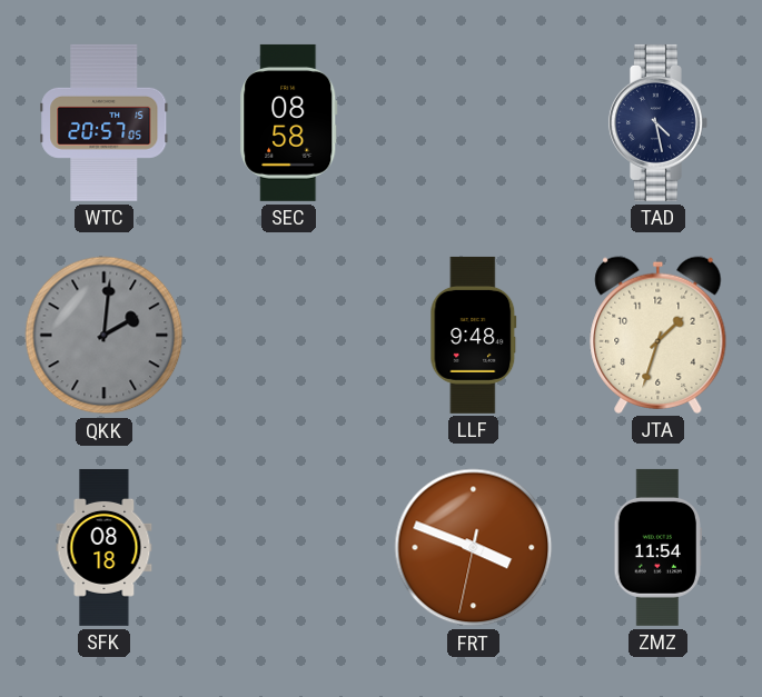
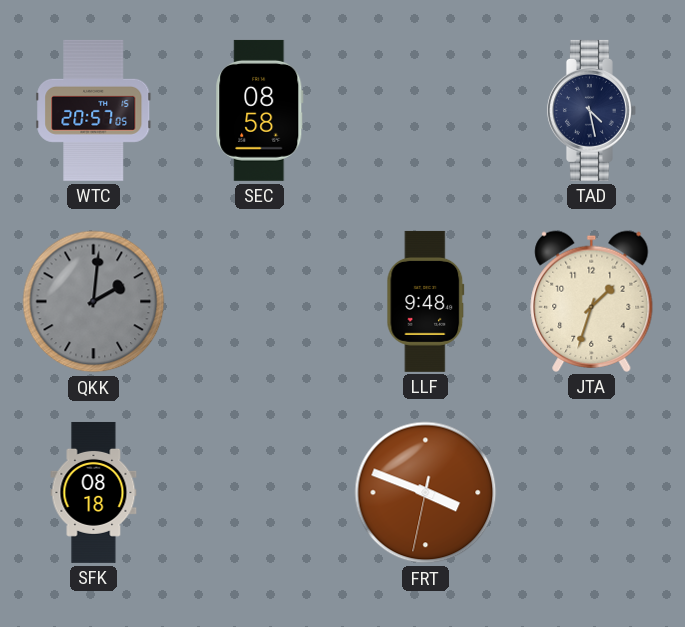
ZMZ: 11:54 -> none
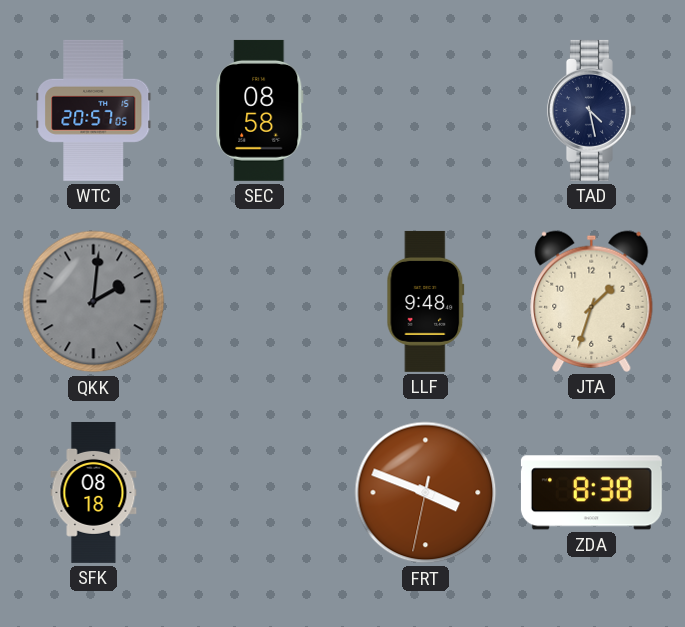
ZDA: none -> 8:38
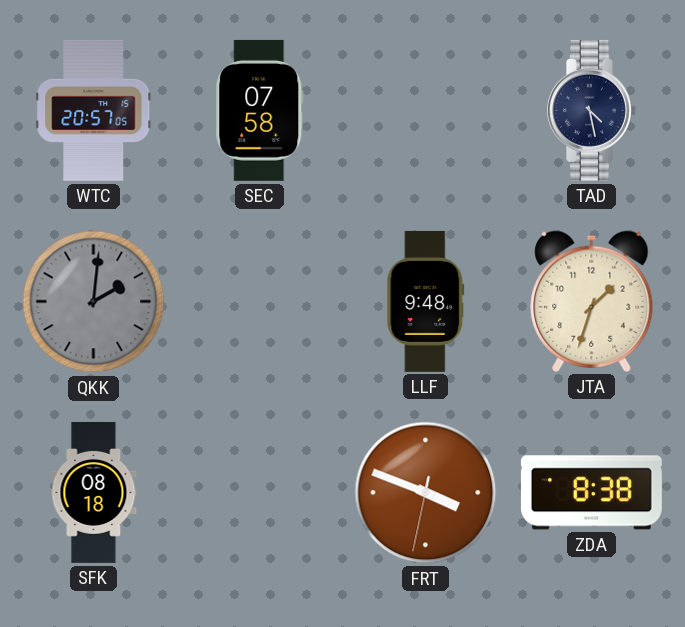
SEC: 08:58 -> 07:58
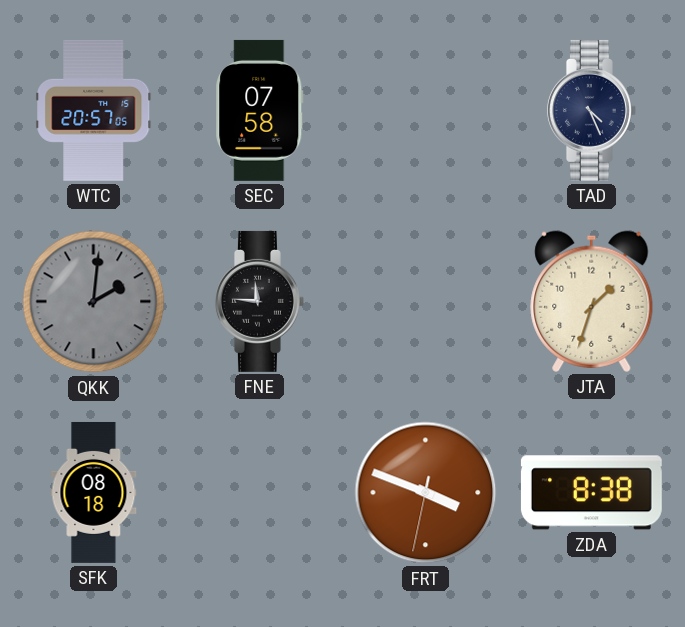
TAD: 4:28 -> 4:26
FNE: none -> 11:46
LLF: 9:48 -> none
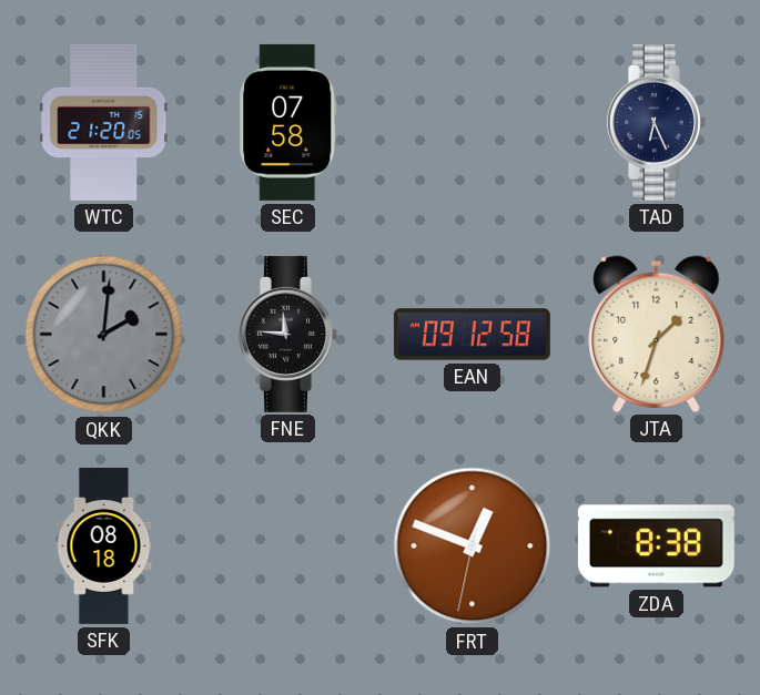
WTC: 20:57 -> 21:20
TAD: 4:26 -> 6:26
EAN: none -> 09:12
FRT: 3:48 -> 12:48
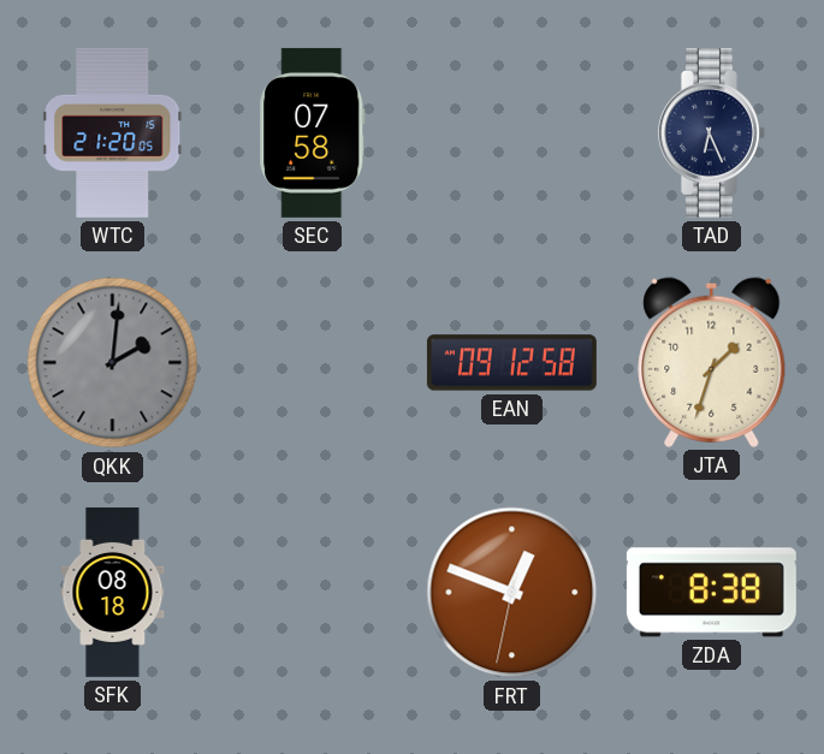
FNE: 11:46 -> none
